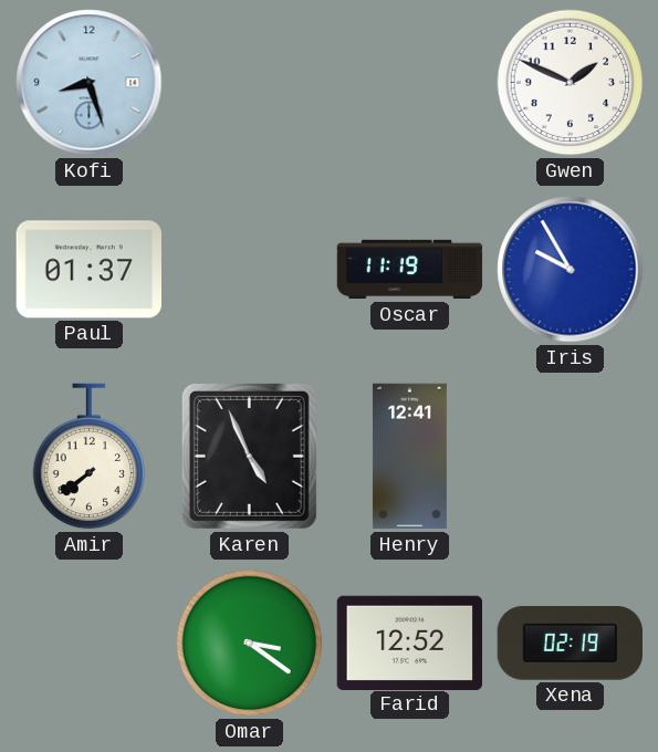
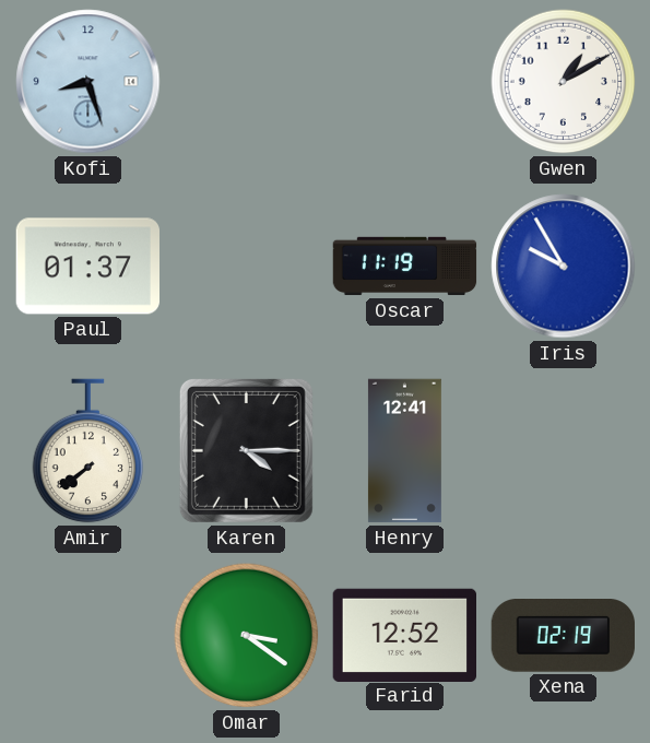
Gwen: 1:49 -> 1:10
Karen: 4:56 -> 4:15
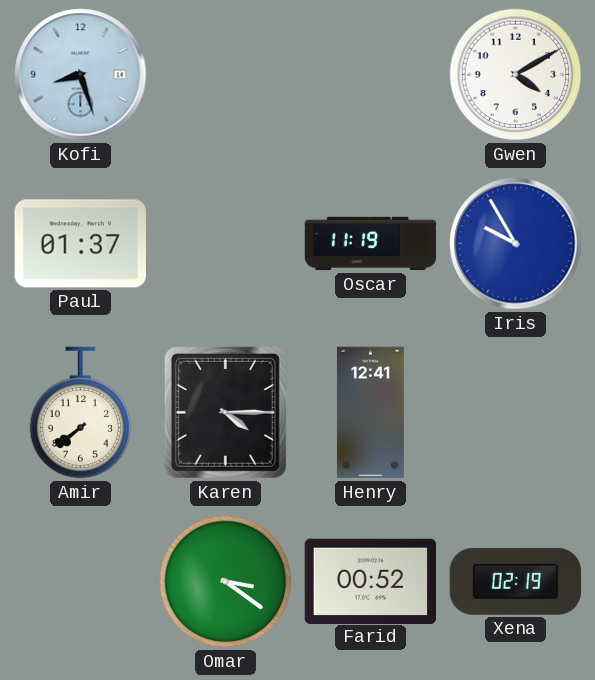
Gwen: 1:10 -> 4:10
Farid: 12:52 -> 00:52
